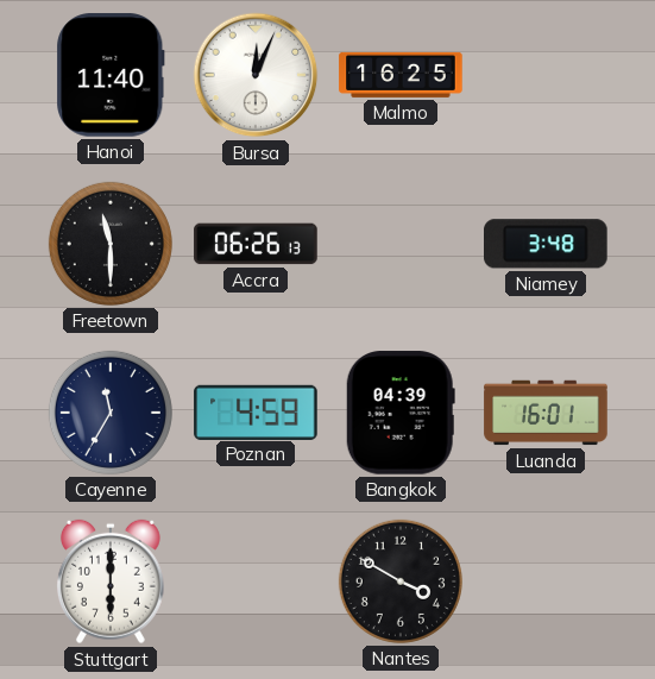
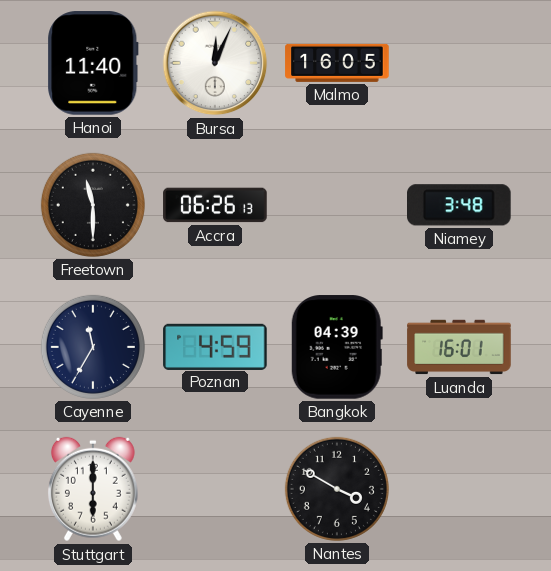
Malmo: 16:25 -> 16:05
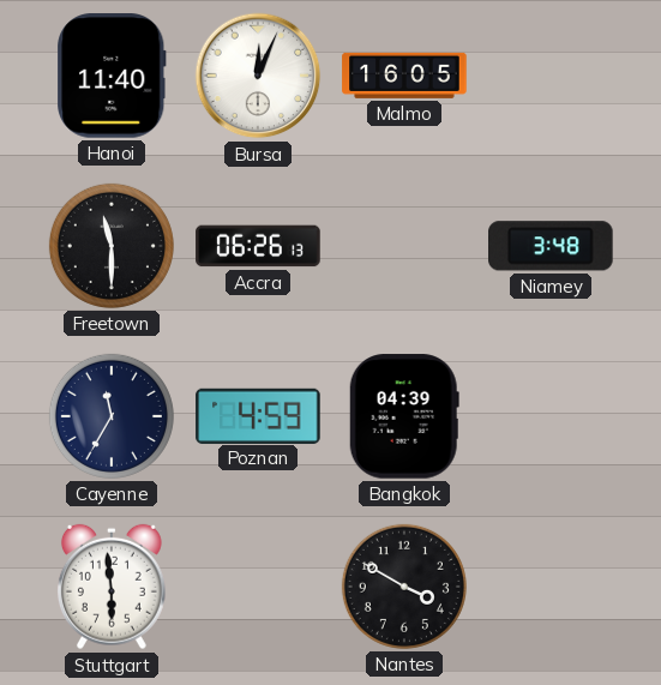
Luanda: 16:01 -> none
Stuttgart: 6:00 -> 5:59
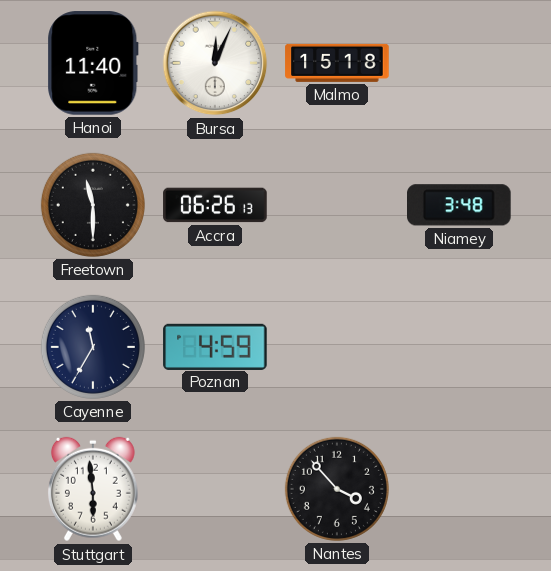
Malmo: 16:05 -> 15:18
Bangkok: 04:39 -> none
Nantes: 3:50 -> 3:53
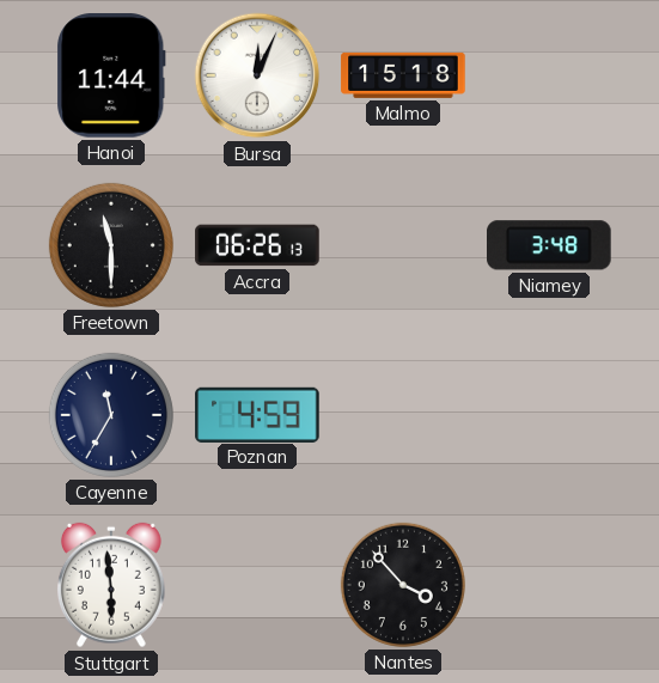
Hanoi: 11:40 -> 11:44
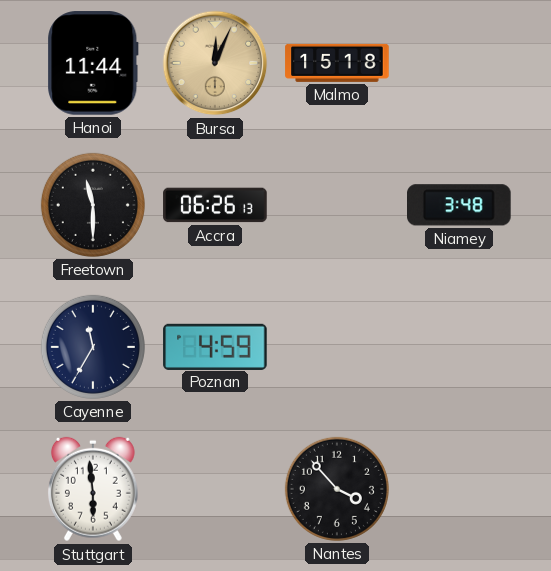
Bursa dial: white -> champagne
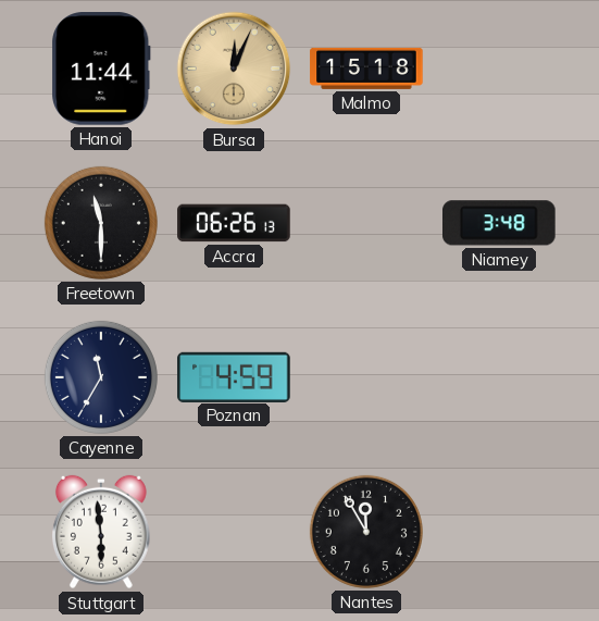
Nantes: 3:53 -> 11:55
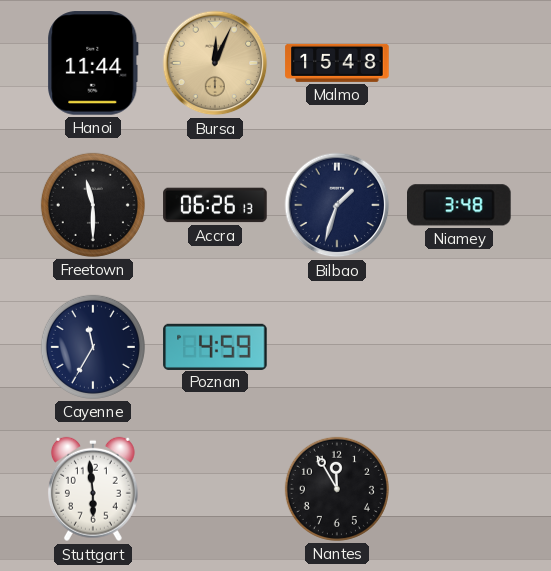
Malmo: 15:18 -> 15:48
Bilbao: none -> 1:33
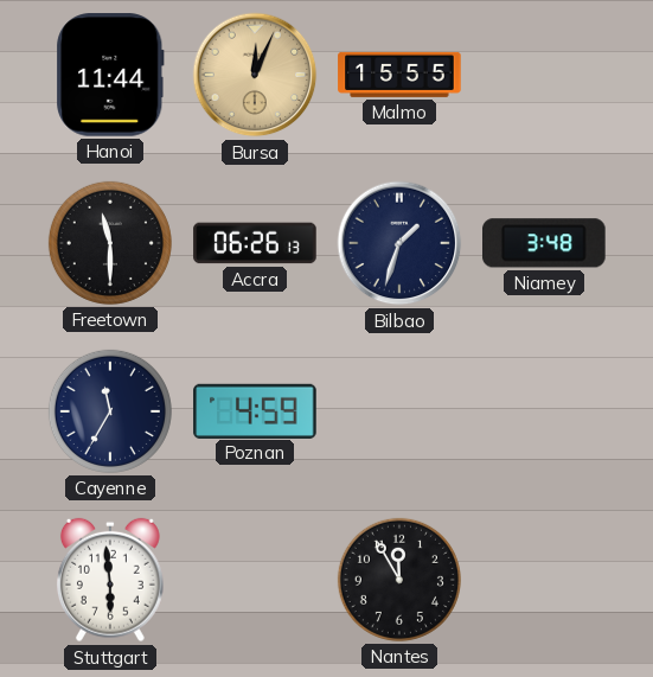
Malmo: 15:48 -> 15:55
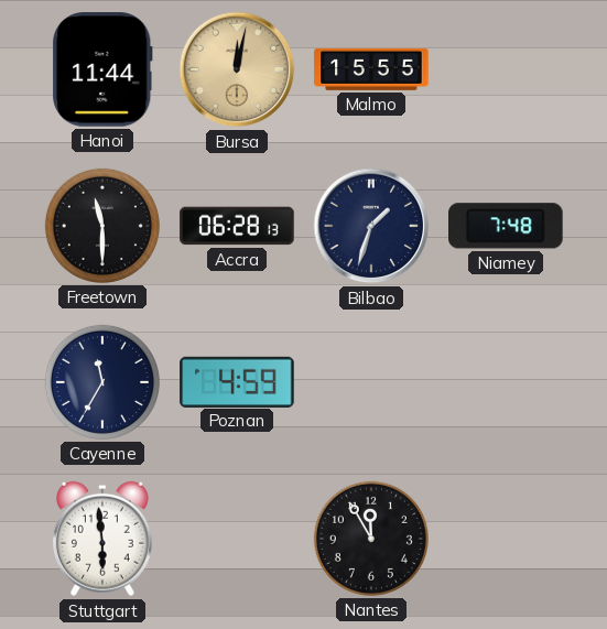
Bursa: 12:04 -> 12:02
Accra: 06:26 -> 06:28
Niamey: 3:48 -> 7:48
